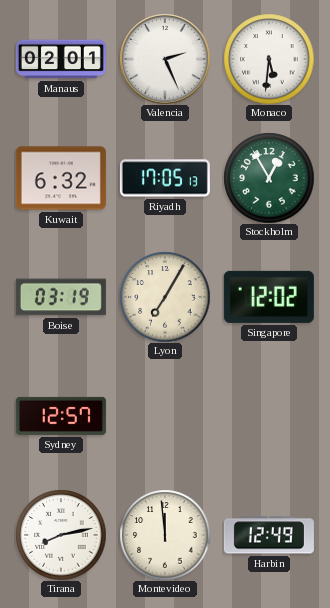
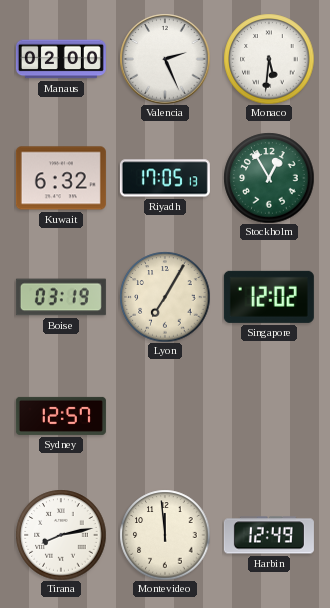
Manaus: 02:01 -> 02:00
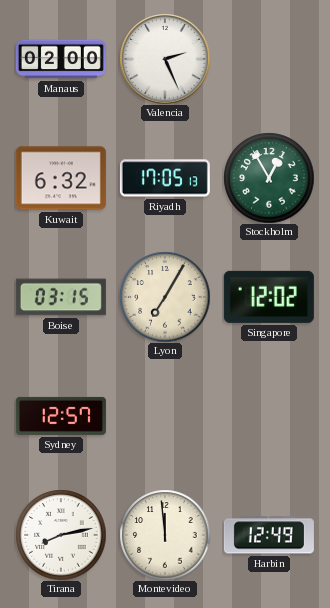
Monaco: 5:31 -> none
Boise: 03:19 -> 03:15
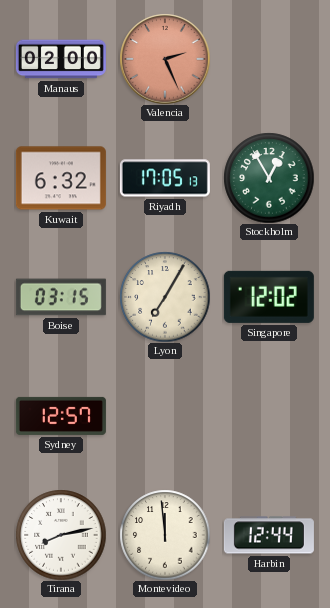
Valencia dial: white -> salmon
Harbin: 12:49 -> 12:44
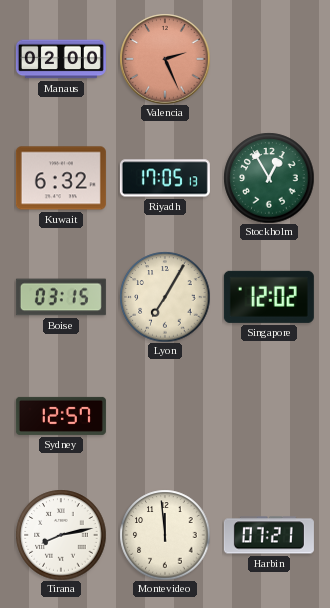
Harbin: 12:44 -> 07:21
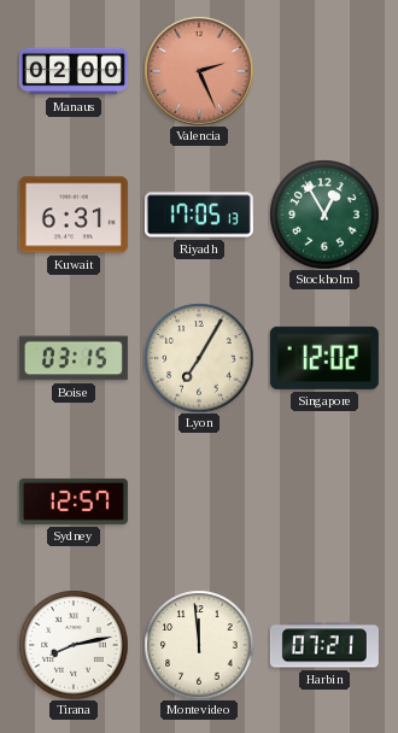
Kuwait: 6:32 -> 6:31
